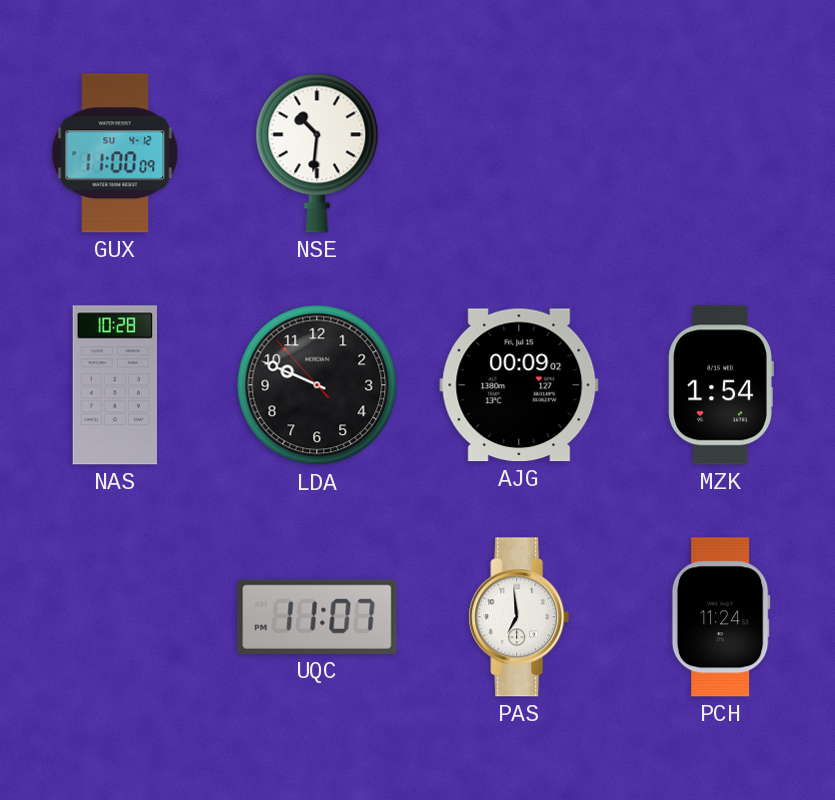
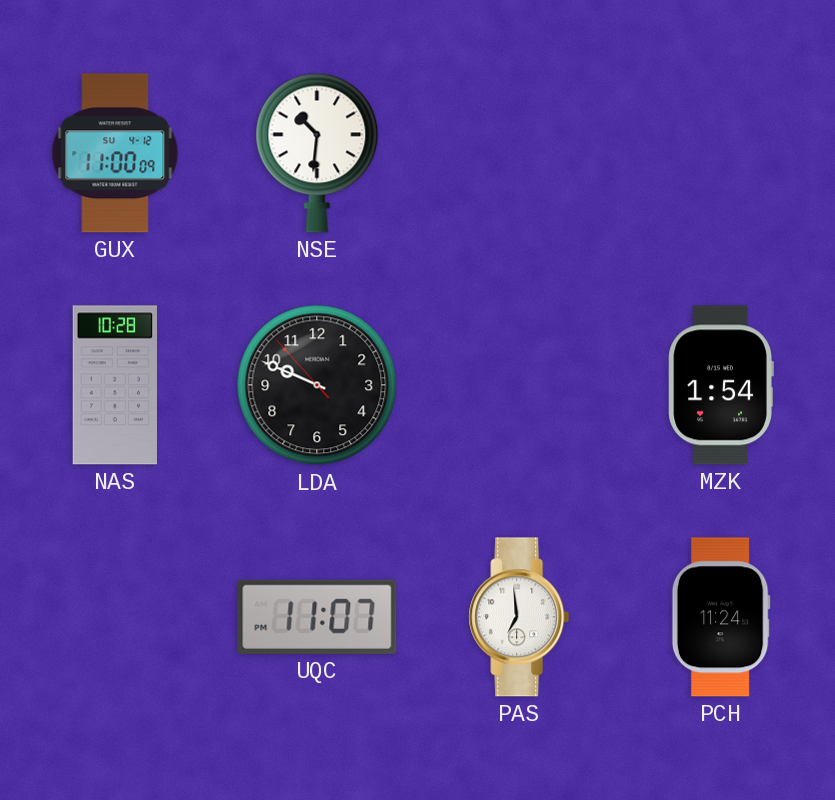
AJG: 00:09 -> none
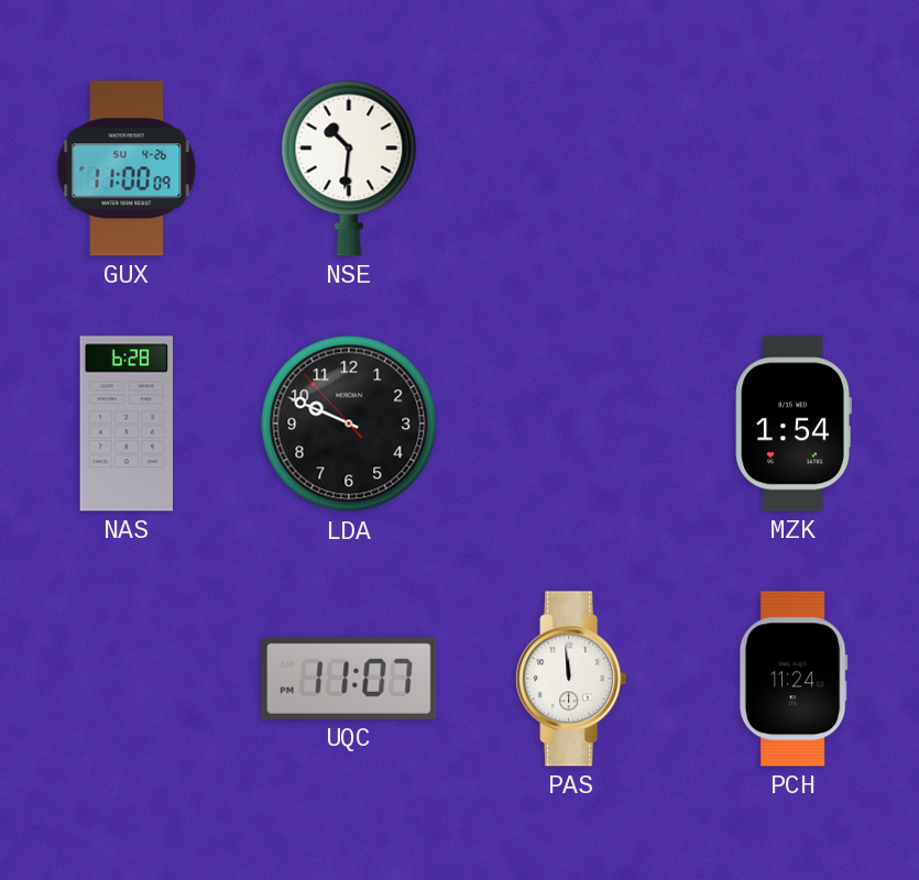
GUX date: SU 4-12 -> SU 4-26
NAS: 10:28 -> 6:28
PAS: 6:59 -> 11:59
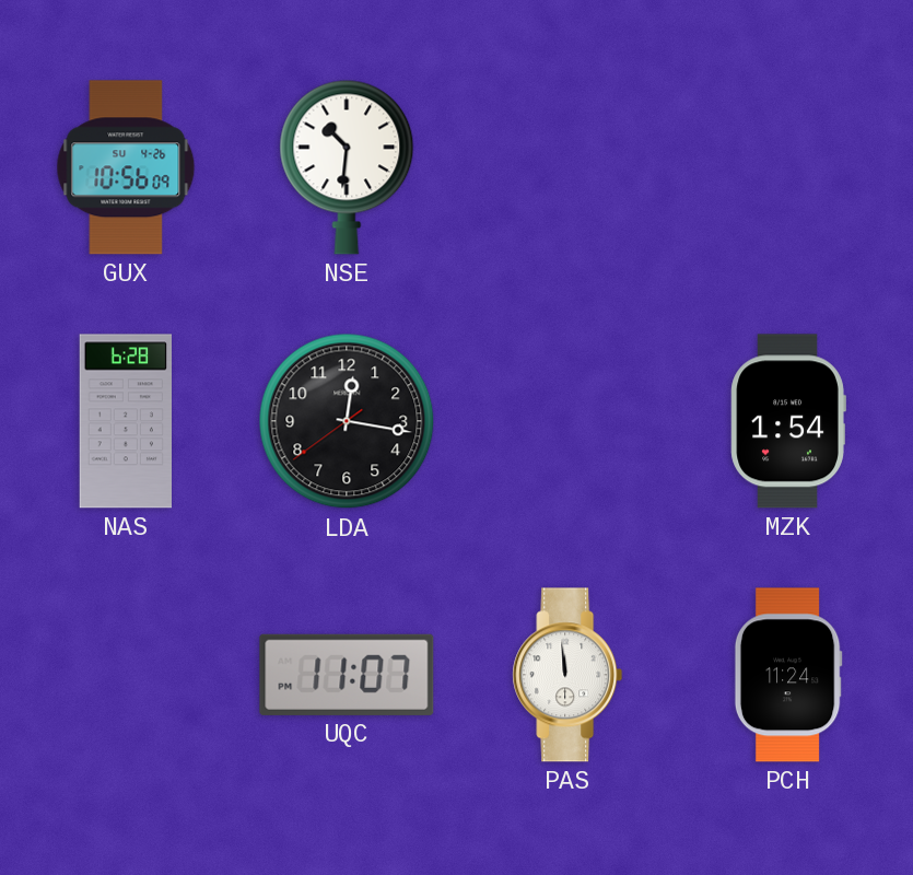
GUX: 11:00 -> 10:56
LDA: 9:48 -> 12:16
